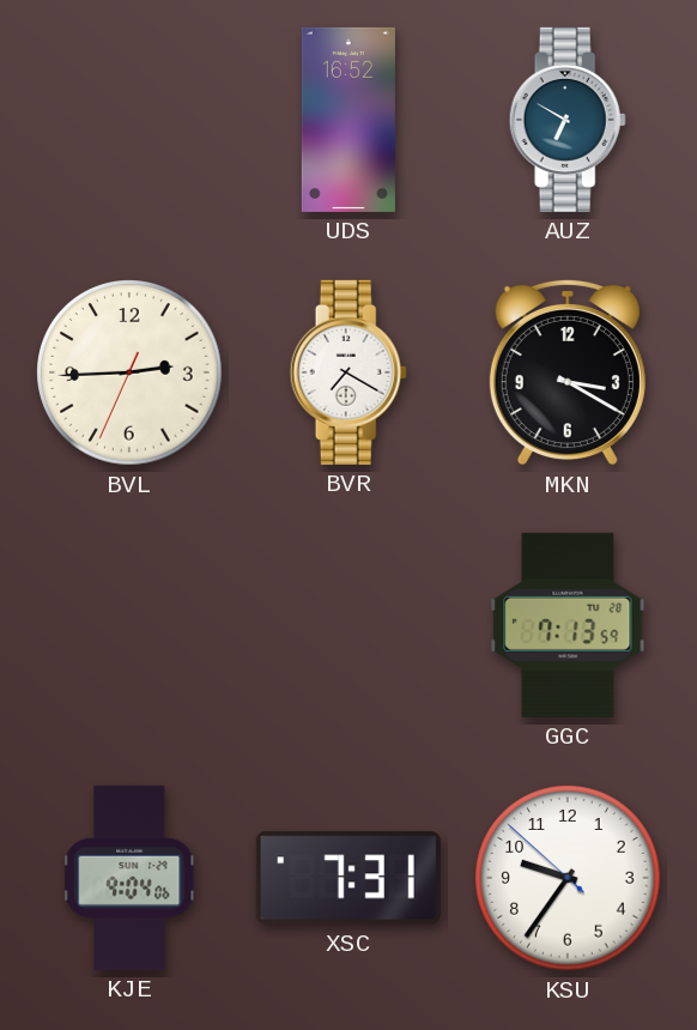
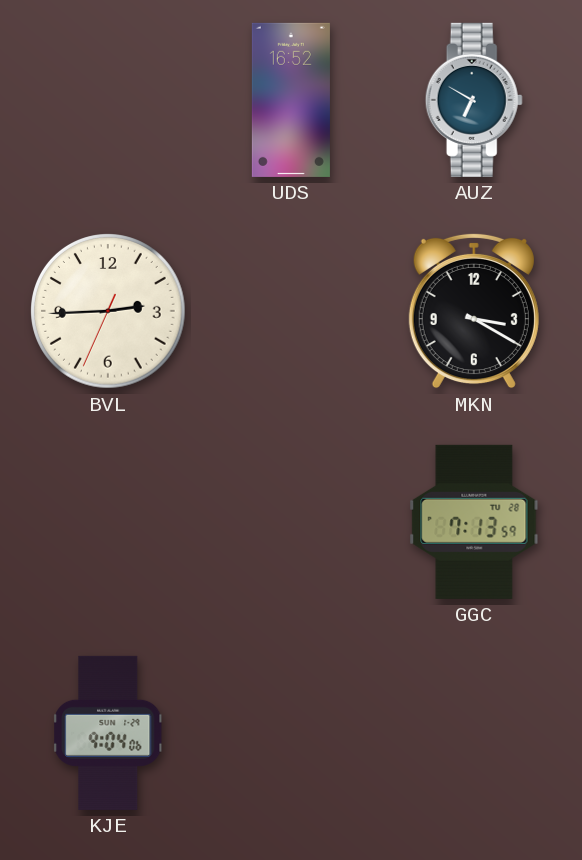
BVR: 7:20 -> none
XSC: 7:31 -> none
KSU: 9:35 -> none
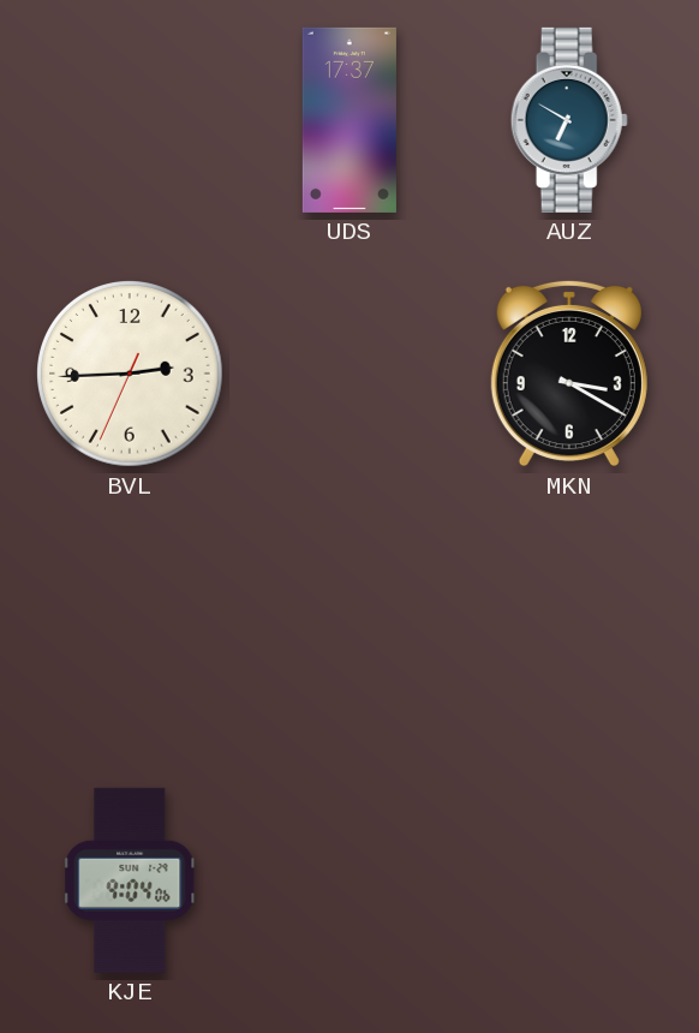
UDS: 16:52 -> 17:37
GGC: 7:13 -> none
